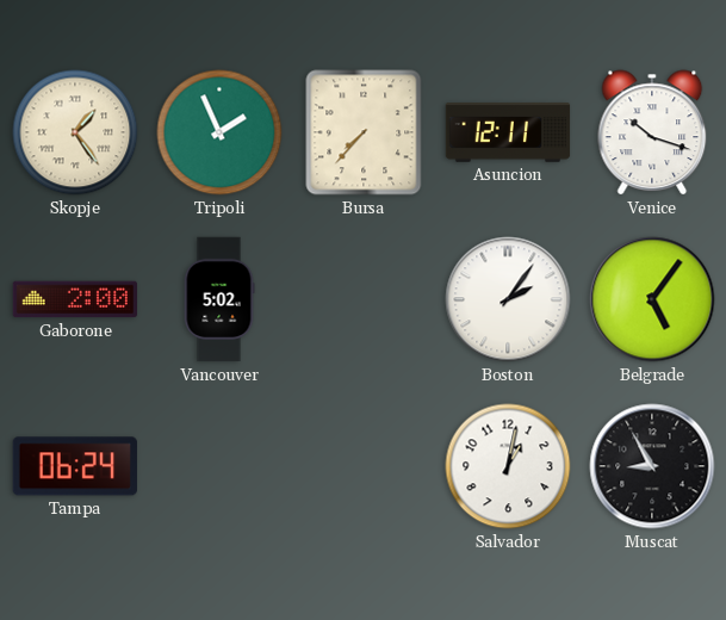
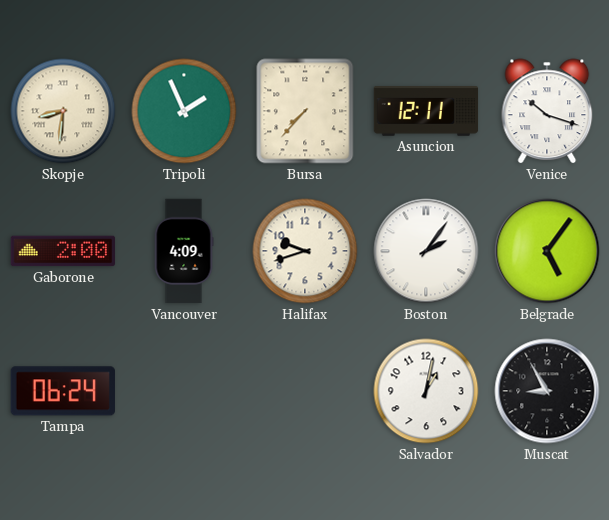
Skopje: 1:24 -> 8:31
Vancouver: 5:02 -> 4:09
Halifax: none -> 9:42
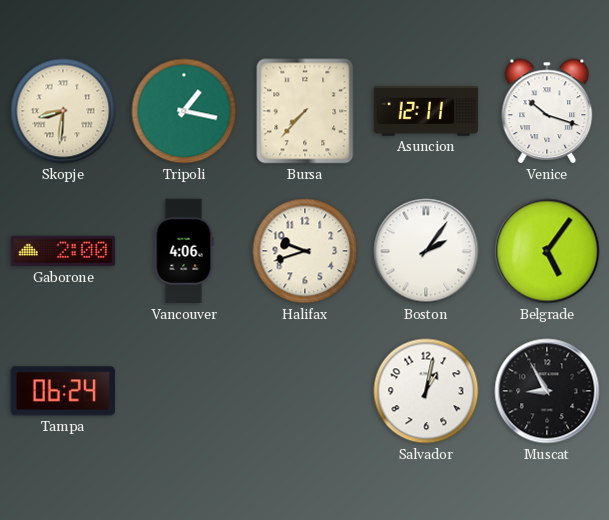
Tripoli: 1:56 -> 1:17
Vancouver: 4:09 -> 4:06
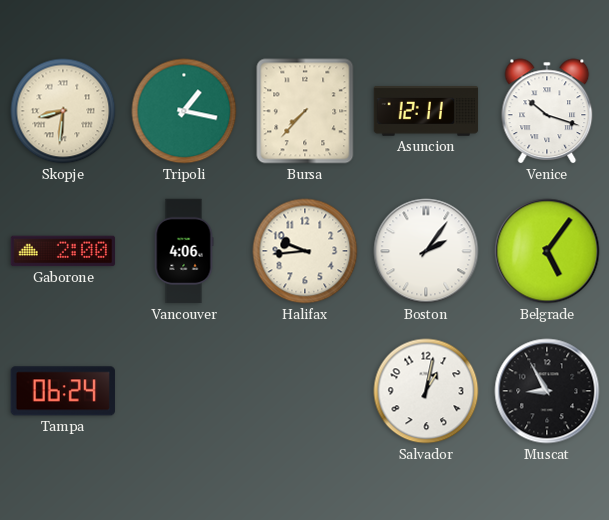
Halifax: 9:42 -> 9:44
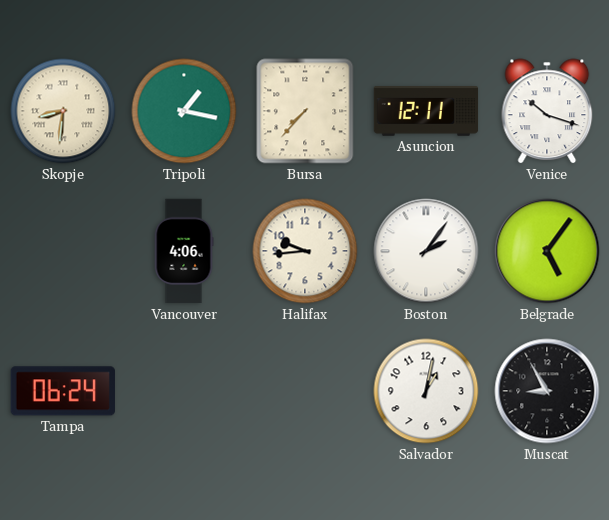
Gaborone: 2:00 -> none
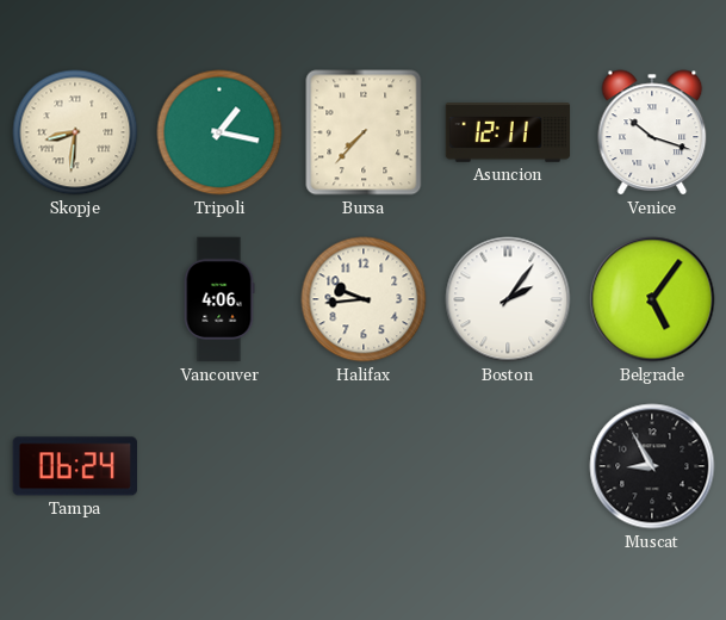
Salvador: 1:02 -> none
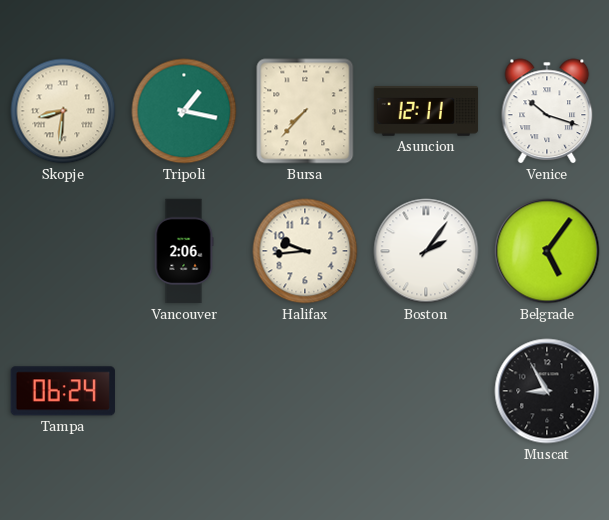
Vancouver: 4:06 -> 2:06
